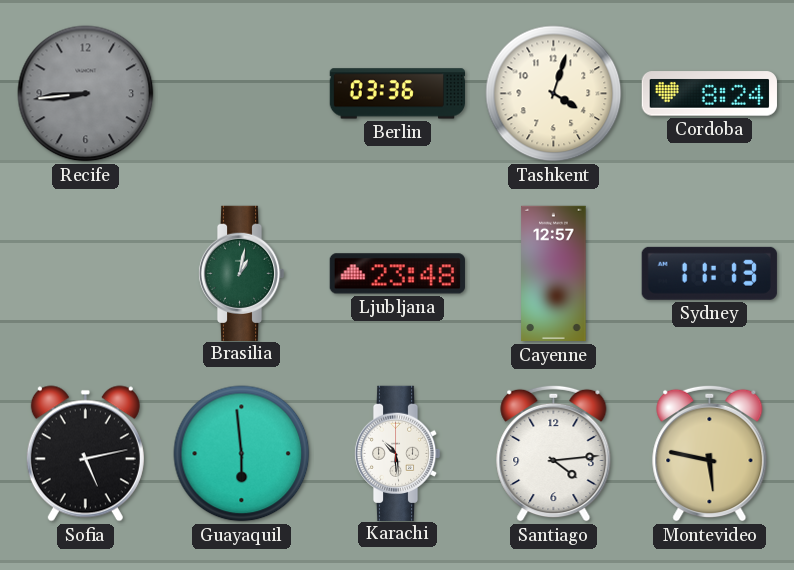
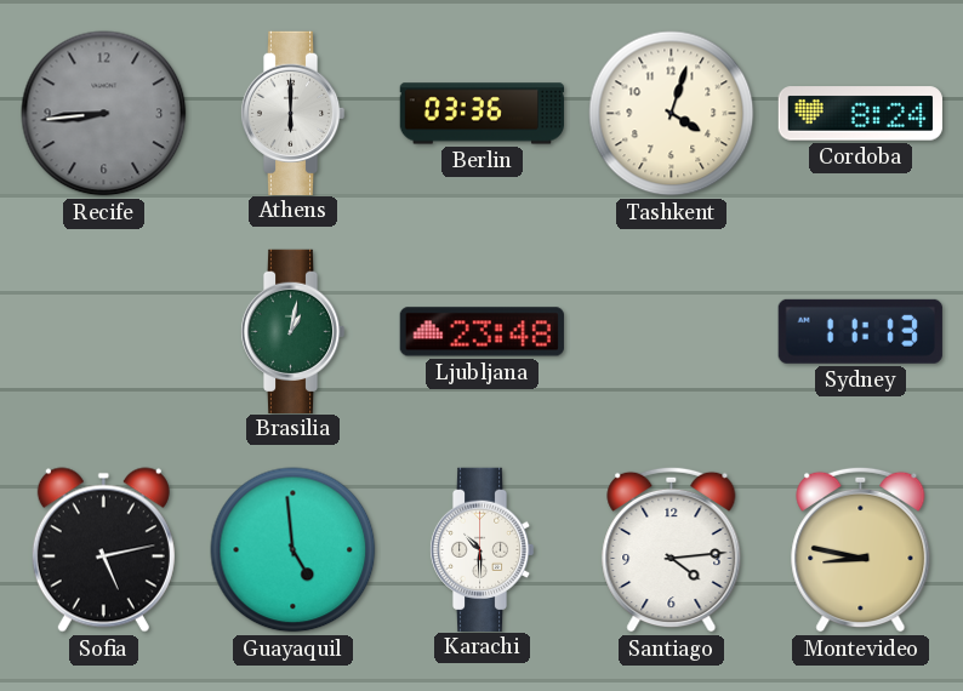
Athens: none -> 6:00
Cayenne: 12:57 -> none
Guayaquil: 5:59 -> 4:59
Karachi: 10:29 -> 10:30
Montevideo: 5:47 -> 8:47
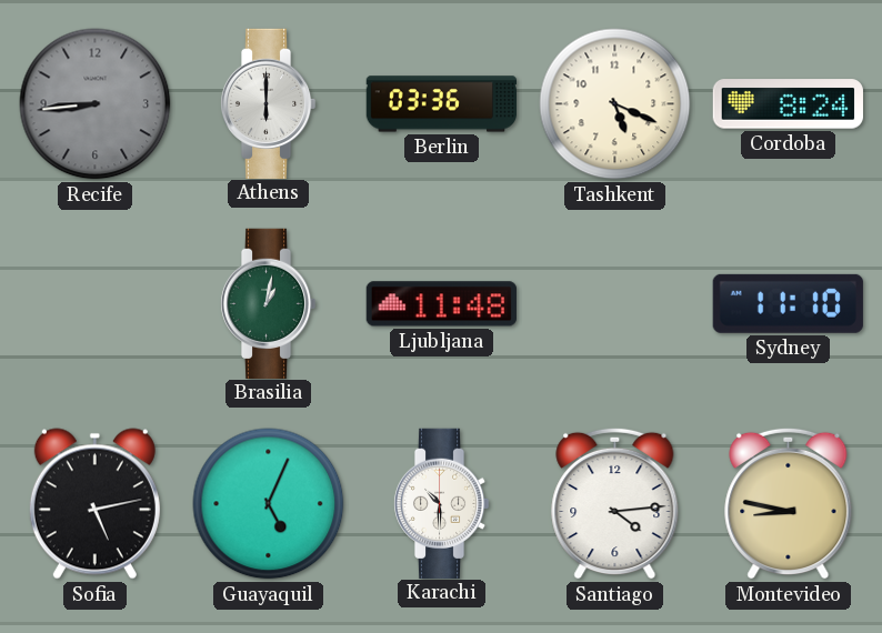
Tashkent: 4:03 -> 5:19
Ljubljana: 23:48 -> 11:48
Sydney: 11:13 -> 11:10
Guayaquil: 4:59 -> 5:04
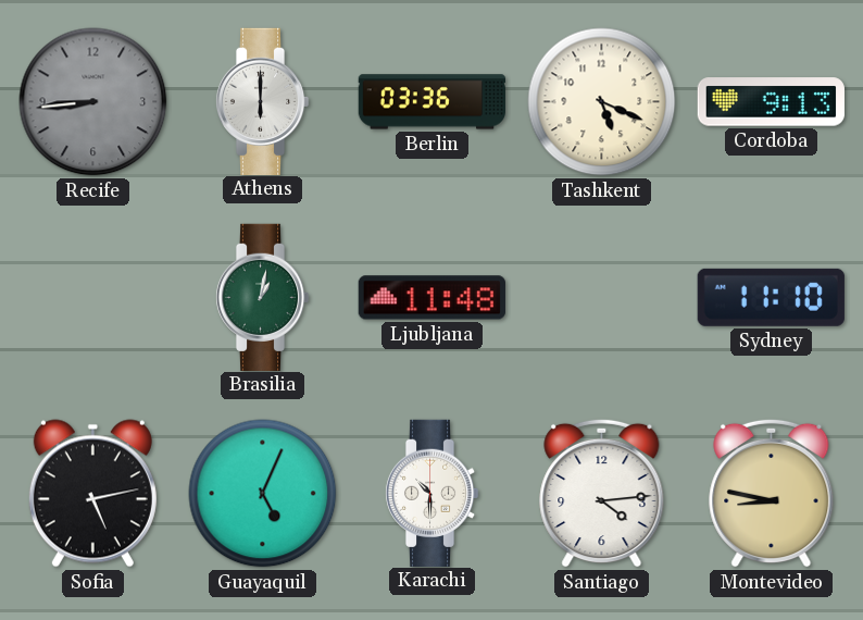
Cordoba: 8:24 -> 9:13
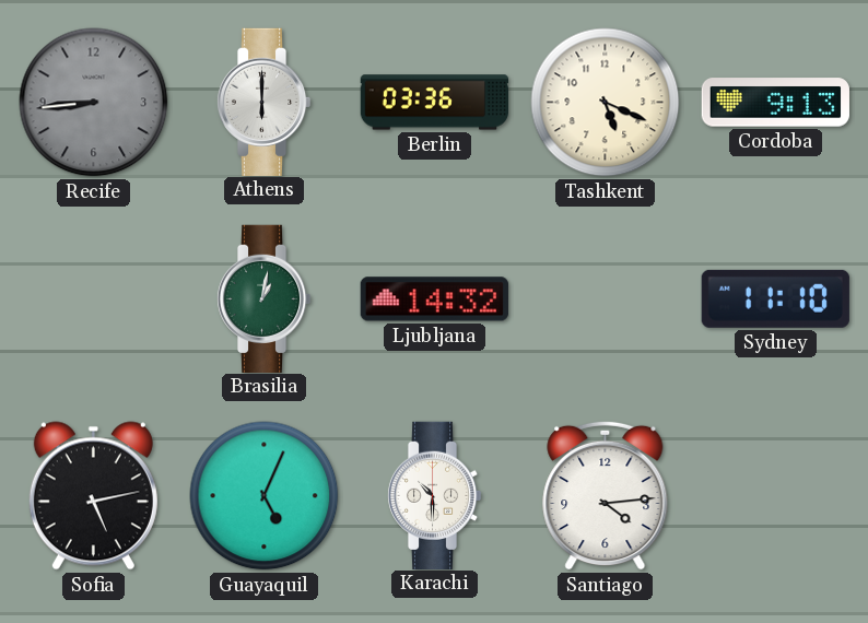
Ljubljana: 11:48 -> 14:32
Montevideo: 8:47 -> none
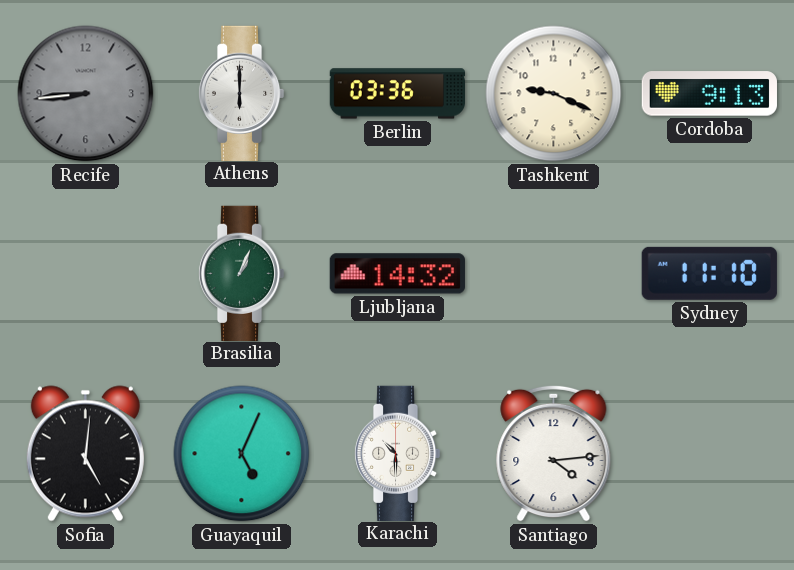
Tashkent: 5:19 -> 9:19
Brasilia: 1:02 -> 1:04
Sofia: 5:13 -> 5:01
